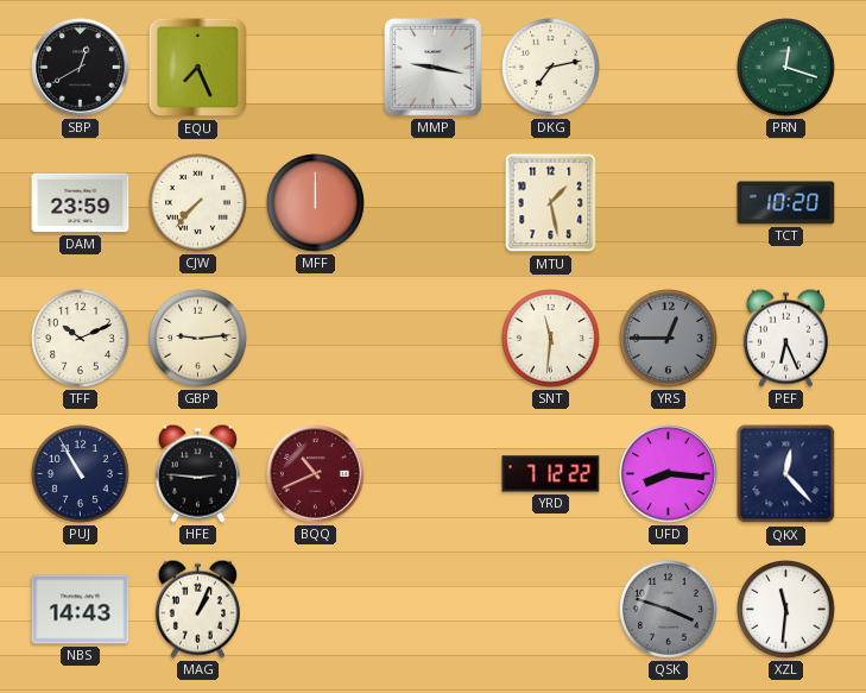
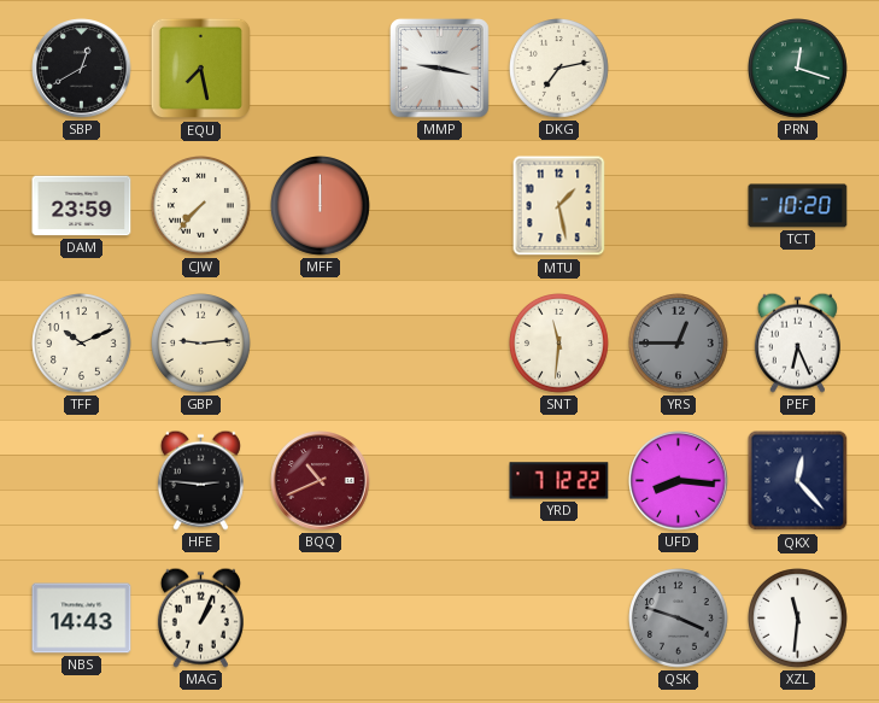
EQU: 7:26 -> 7:28
PUJ: 10:55 -> none
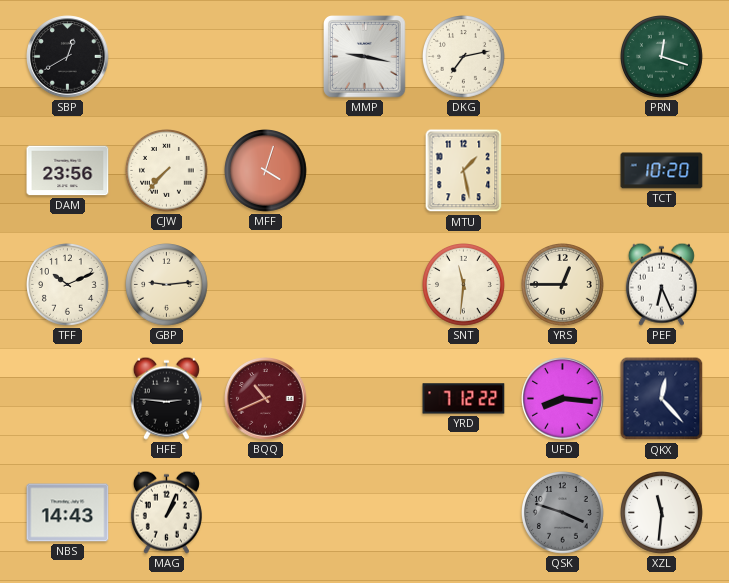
EQU: 7:28 -> none
DAM: 23:59 -> 23:56
MFF: 12:00 -> 4:03
YRS dial: grey -> cream
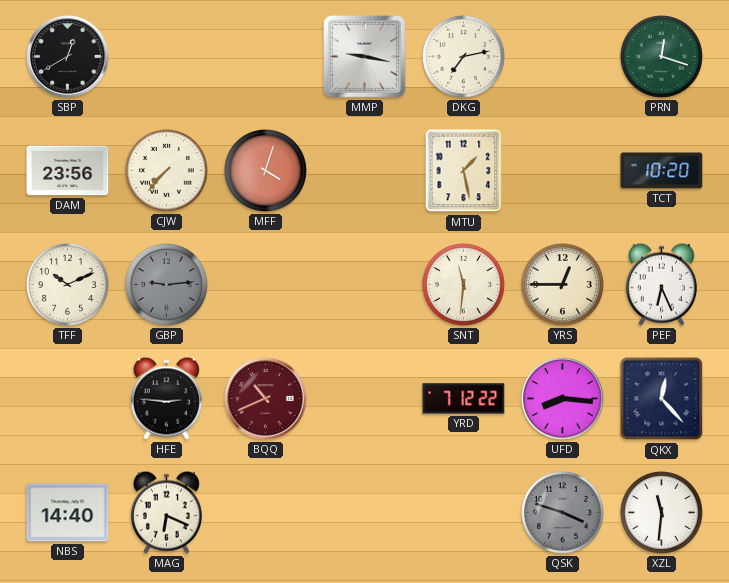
GBP dial: cream -> grey
NBS: 14:43 -> 14:40
MAG: 1:04 -> 6:19
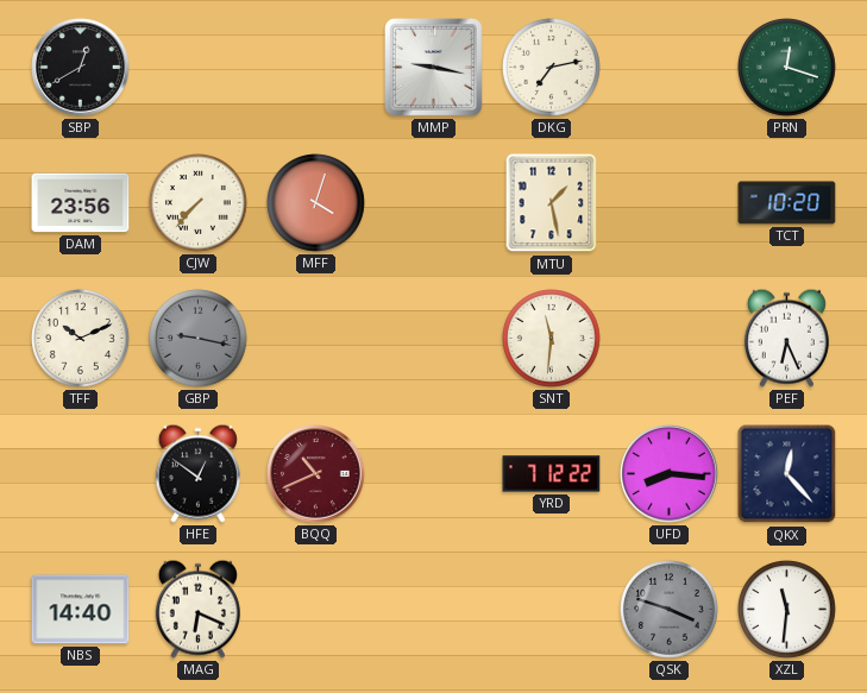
GBP: 9:14 -> 9:17
YRS: 12:45 -> none
HFE: 2:46 -> 12:51
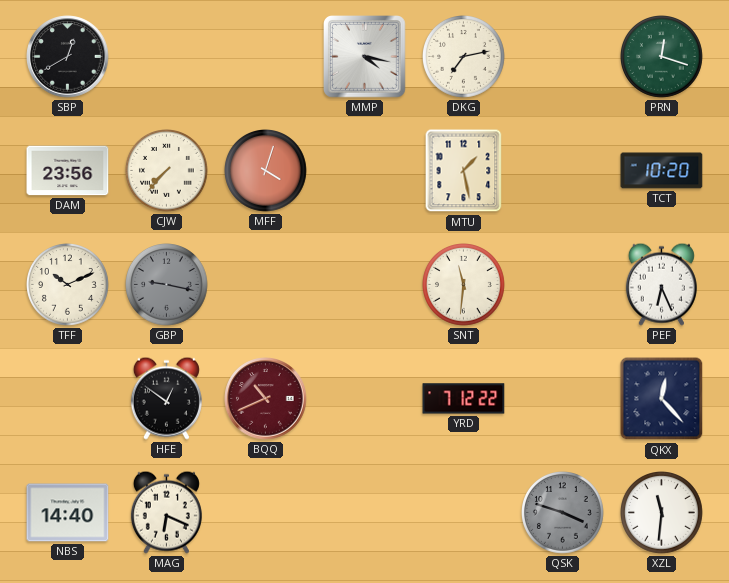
MMP: 9:17 -> 4:17
UFD: 8:16 -> none
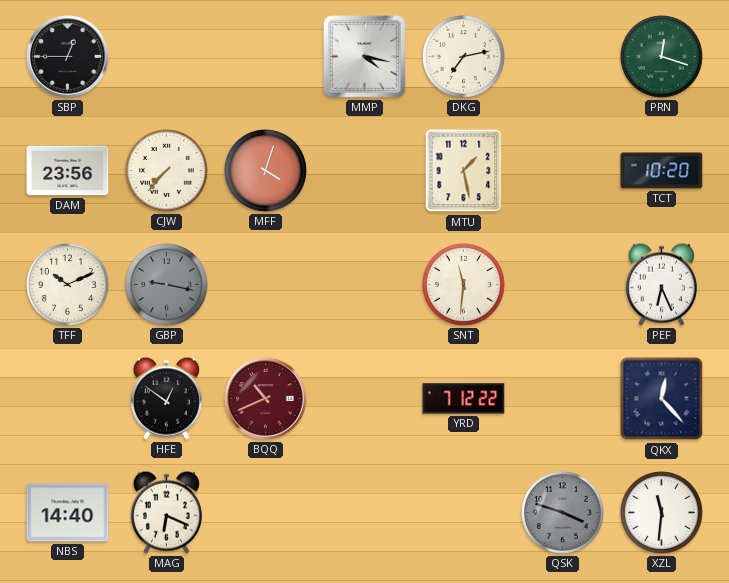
SBP: 12:40 -> 12:45
